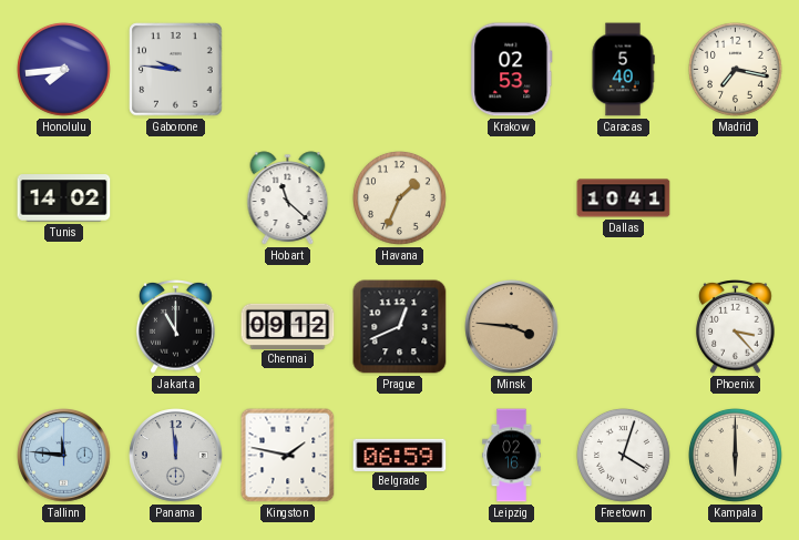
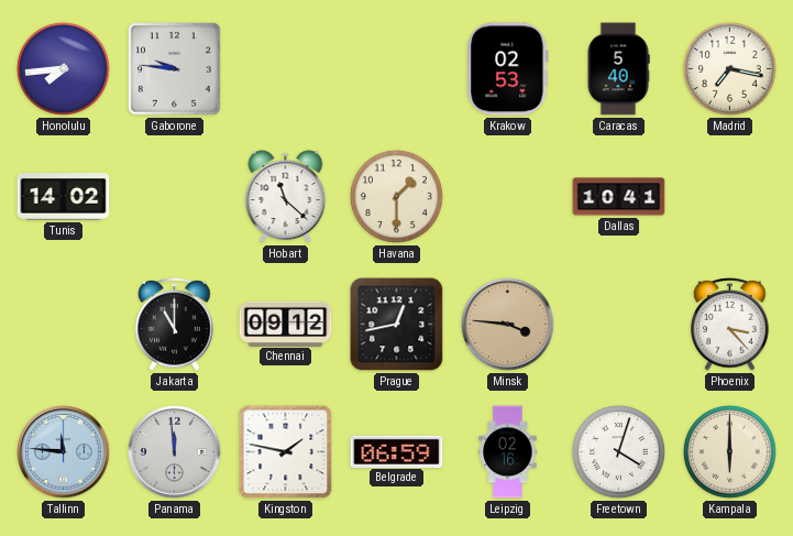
Havana: 1:34 -> 1:30
Prague: 12:41 -> 12:43
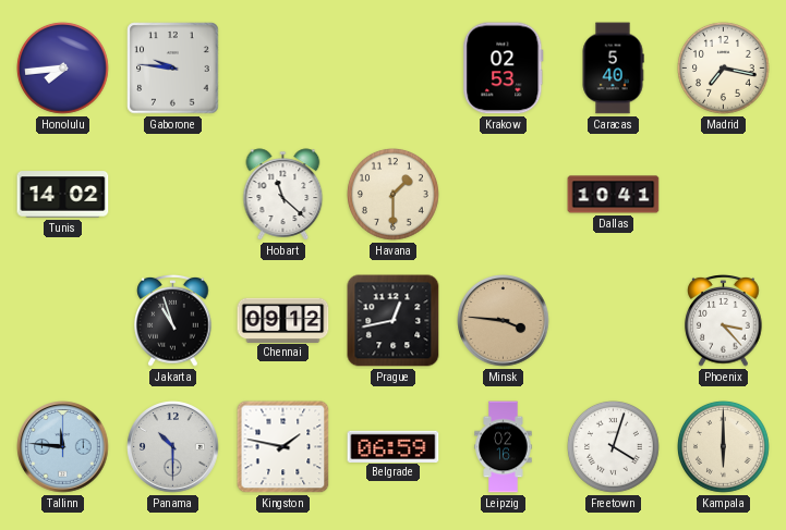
Jakarta: 11:00 -> 10:57
Panama: 11:59 -> 10:30
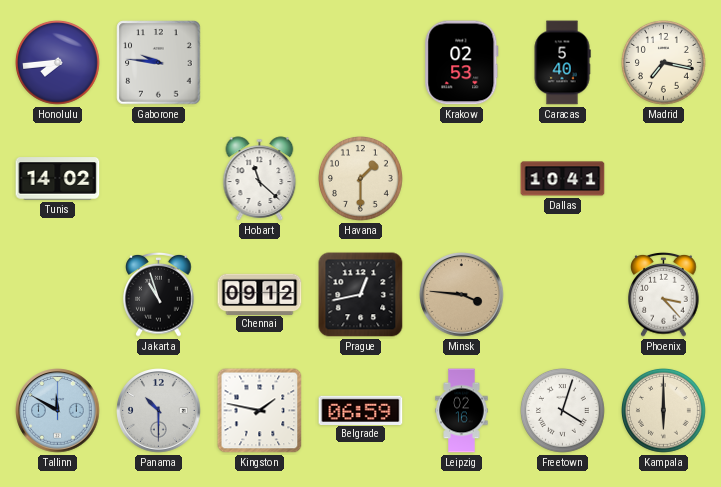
Tallinn: 11:46 -> 11:50
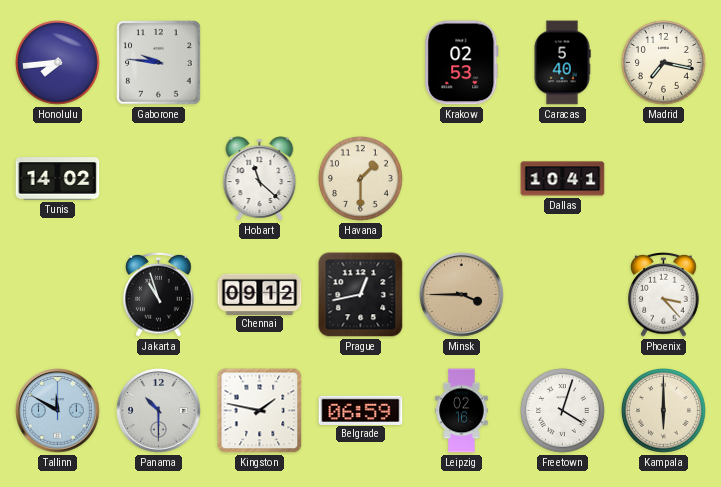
Minsk: 3:46 -> 3:45
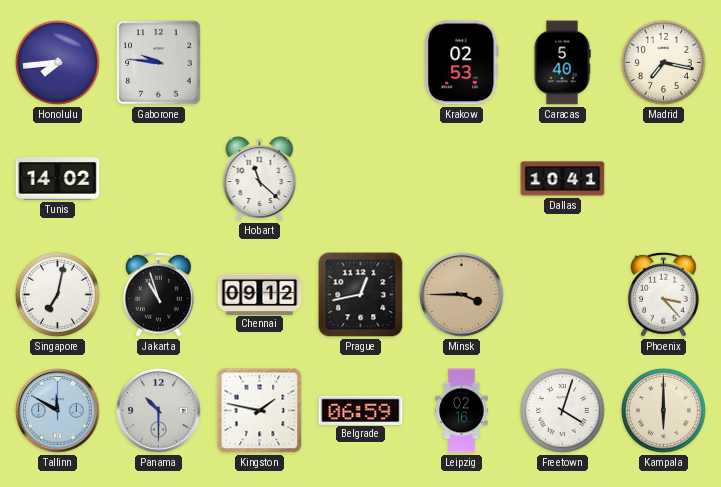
Havana: 1:30 -> none
Singapore: none -> 7:02
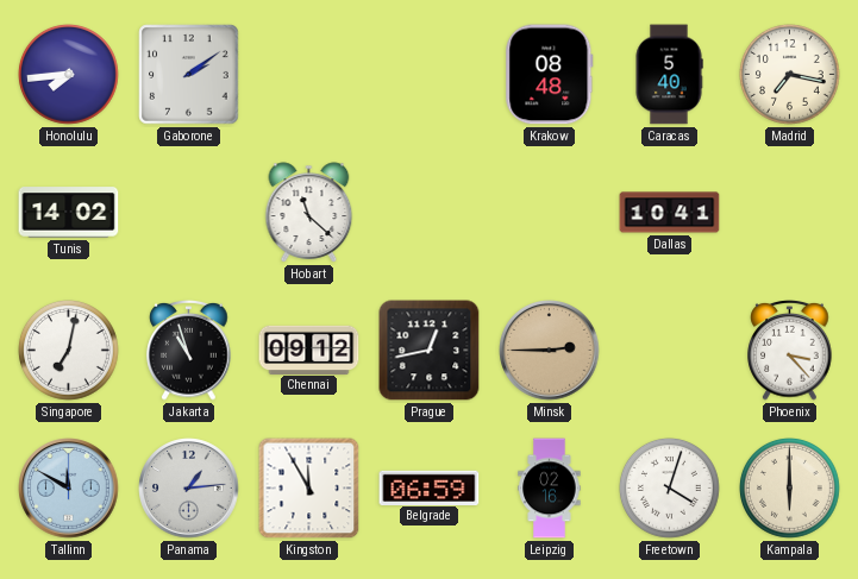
Gaborone: 9:46 -> 2:09
Krakow: 02:53 -> 08:48
Minsk: 3:45 -> 2:45
Panama: 10:30 -> 1:14
Kingston: 1:47 -> 11:55
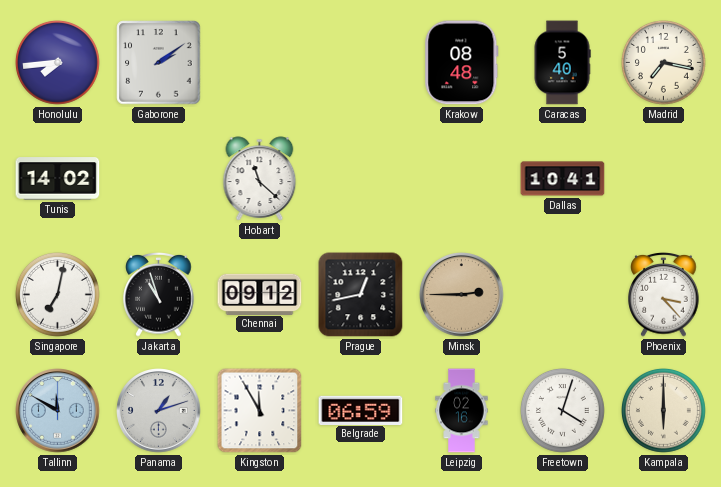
Panama: 1:14 -> 1:12
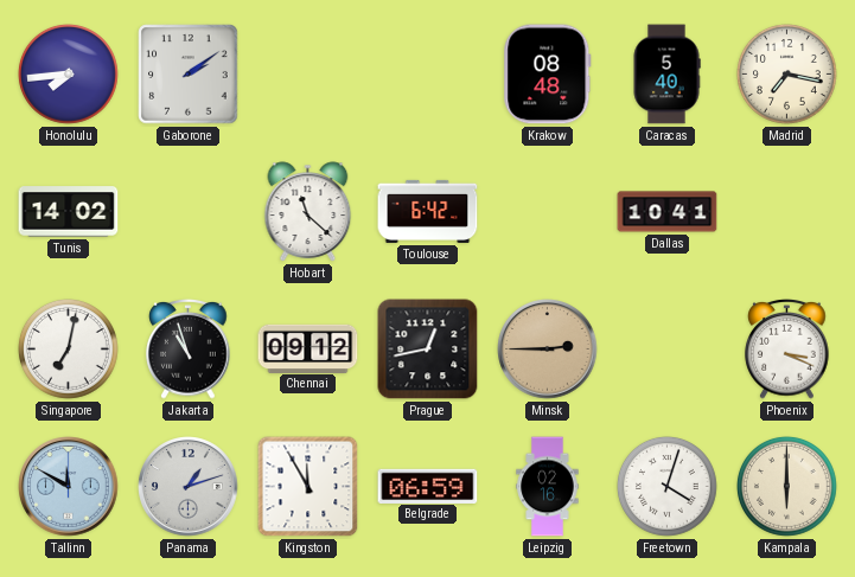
Toulouse: none -> 6:42
Phoenix: 3:23 -> 3:19
